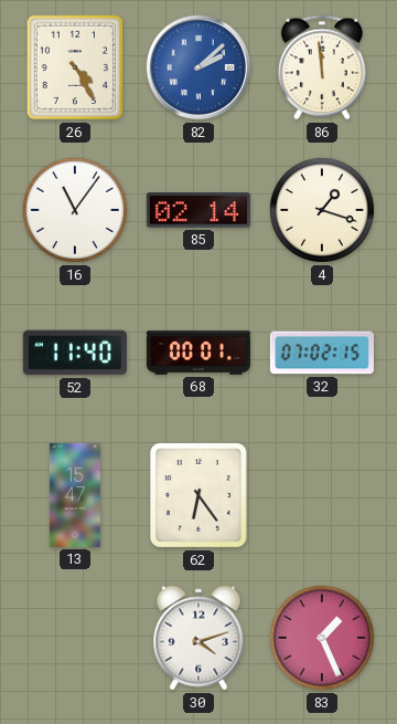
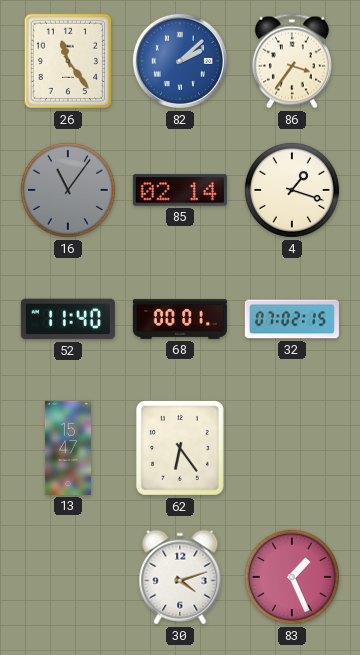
26: 4:25 -> 11:24
86: 11:59 -> 3:36
16 dial: white -> grey
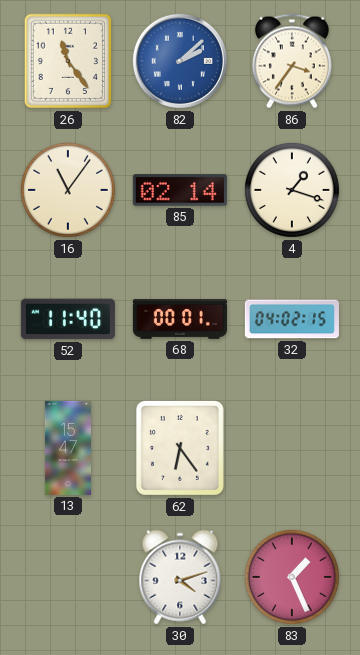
16 dial: grey -> cream
32: 07:02 -> 04:02
